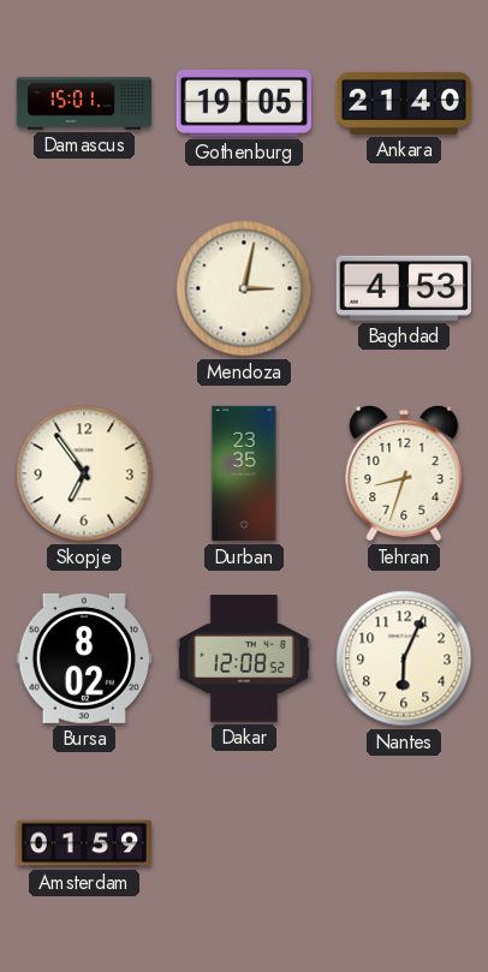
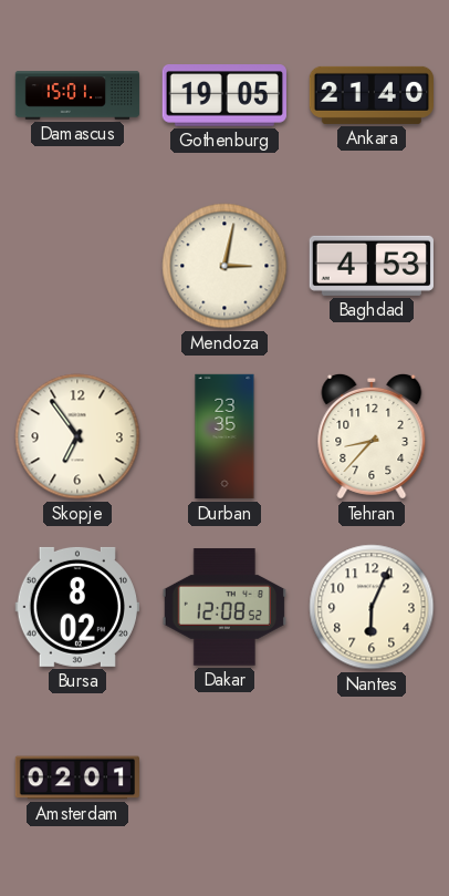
Tehran: 8:33 -> 8:37
Amsterdam: 01:59 -> 02:01
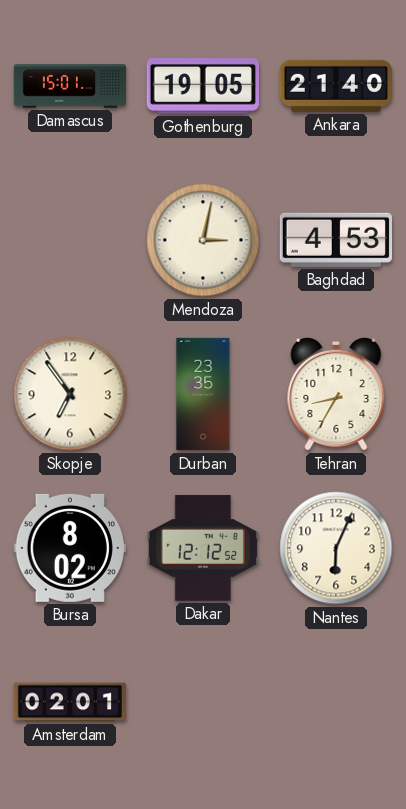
Tehran: 8:37 -> 8:35
Dakar: 12:08 -> 12:12
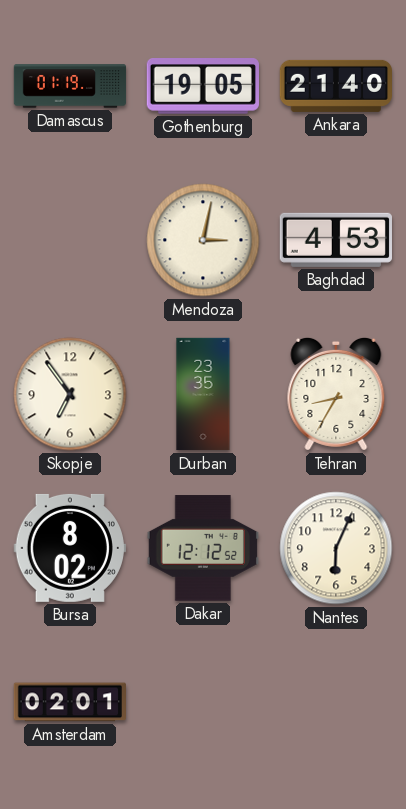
Damascus: 15:01 -> 01:19
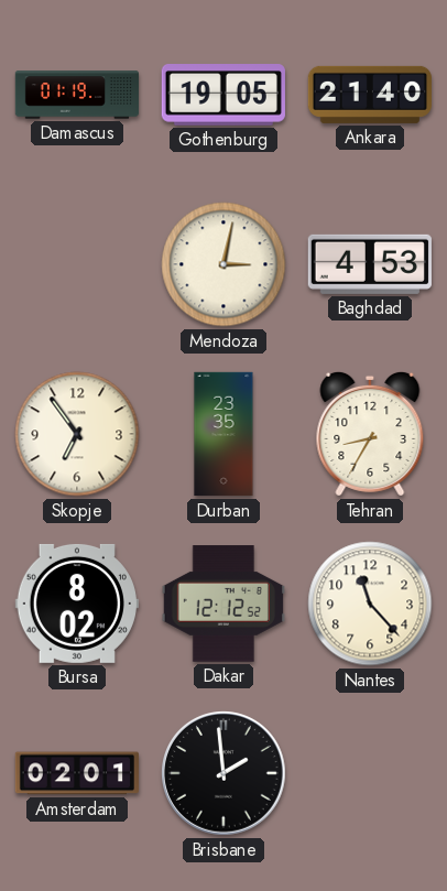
Nantes: 6:04 -> 11:23
Brisbane: none -> 1:59
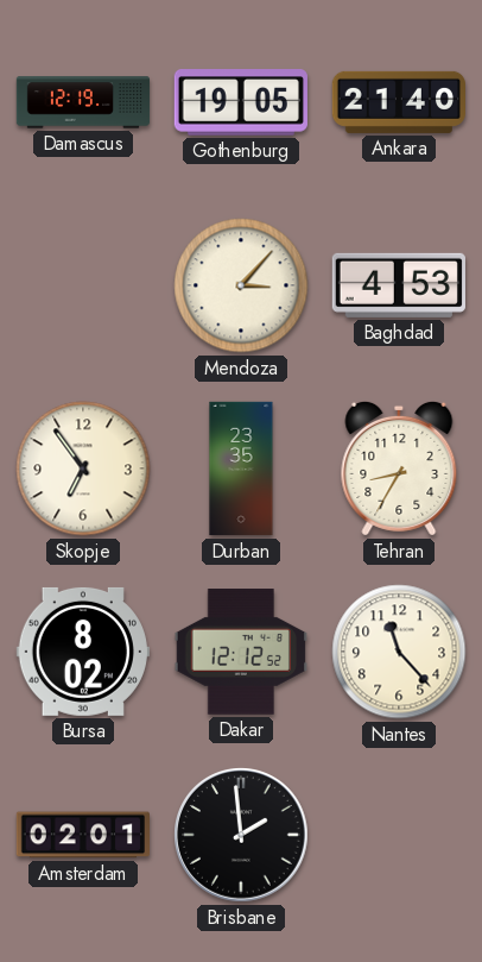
Damascus: 01:19 -> 12:19
Mendoza: 3:02 -> 3:07
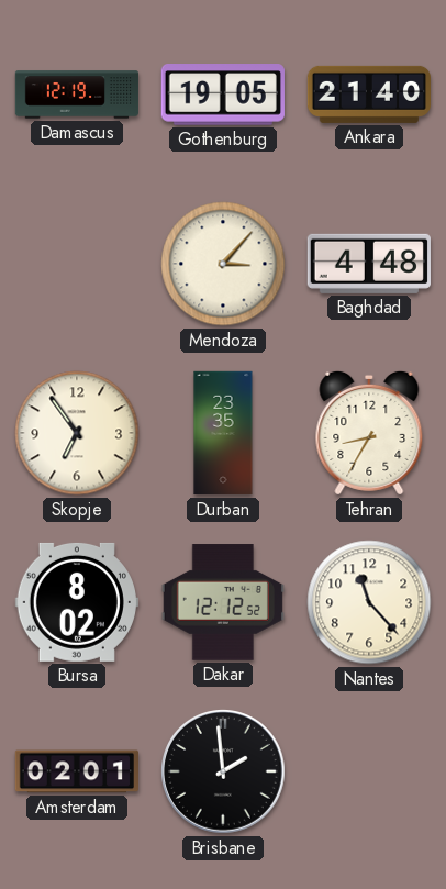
Baghdad: 4:53 -> 4:48
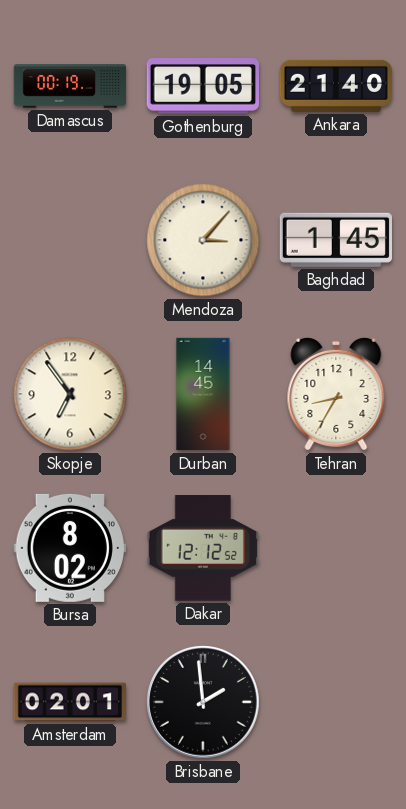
Damascus: 12:19 -> 00:19
Baghdad: 4:48 -> 1:45
Durban: 23:35 -> 14:45
Nantes: 11:23 -> none
